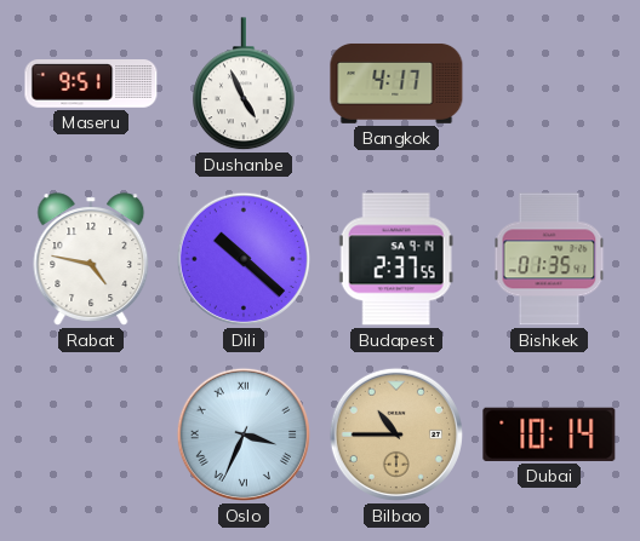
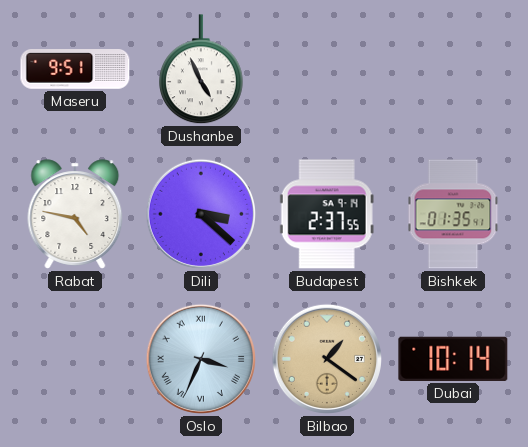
Bangkok: 4:17 -> none
Dili: 10:22 -> 3:22
Bilbao: 10:45 -> 1:21
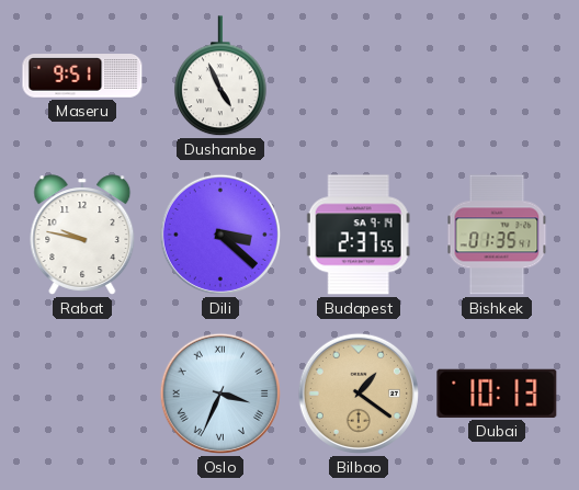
Rabat: 4:47 -> 9:47
Dubai: 10:14 -> 10:13
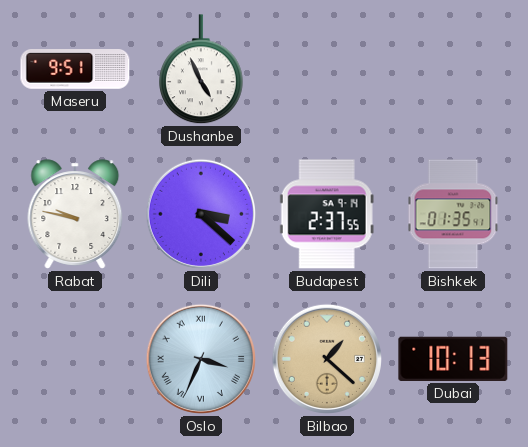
Bilbao: 1:21 -> 1:22
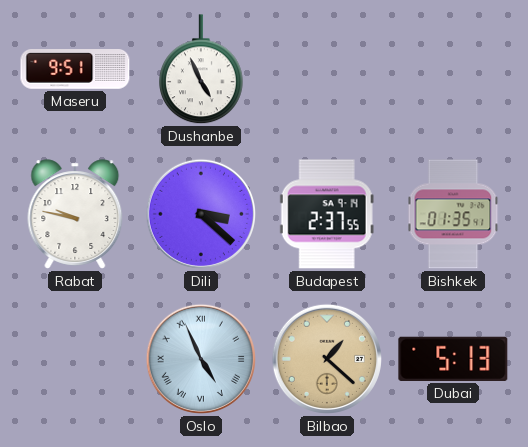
Oslo: 3:34 -> 4:56
Dubai: 10:13 -> 5:13
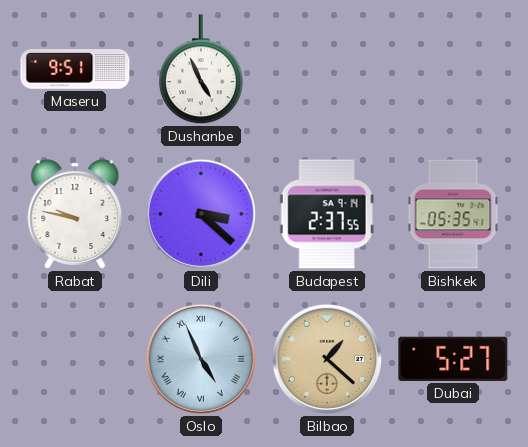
Bishkek: 01:35 -> 05:35
Dubai: 5:13 -> 5:27
